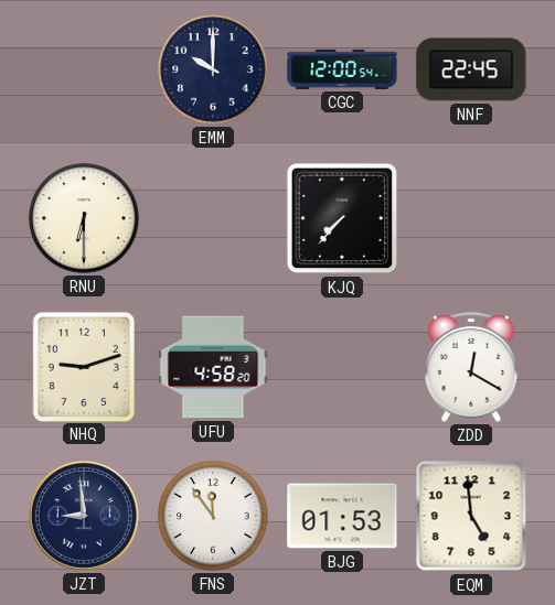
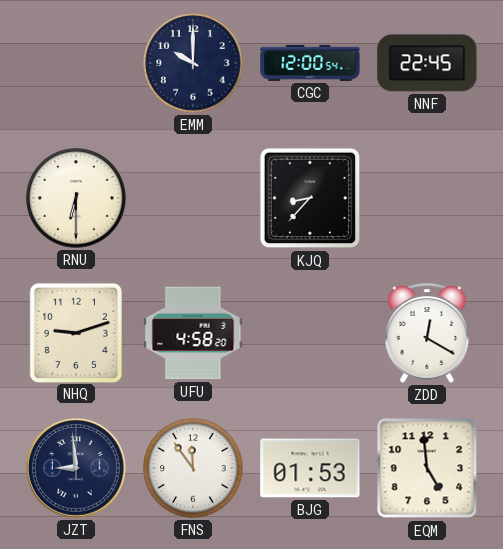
KJQ: 7:37 -> 8:37
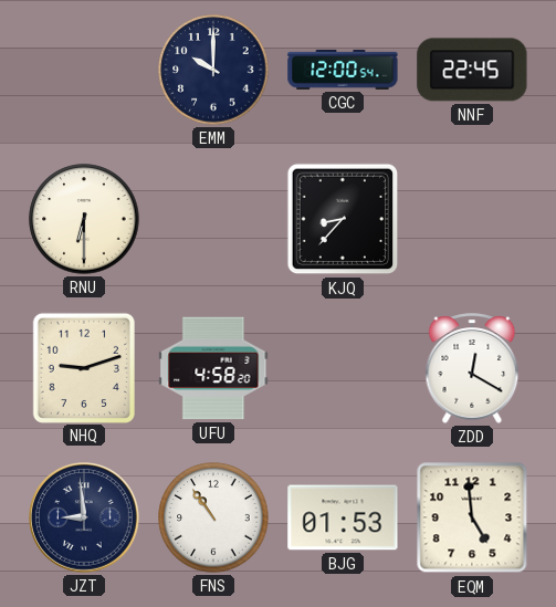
FNS: 11:54 -> 10:54
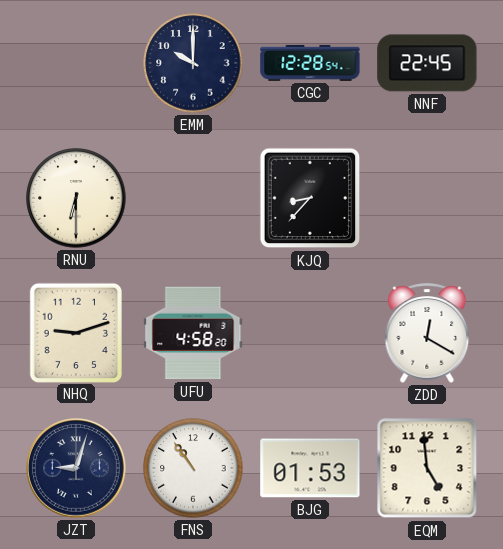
CGC: 12:00 -> 12:28
JZT: 8:59 -> 9:03
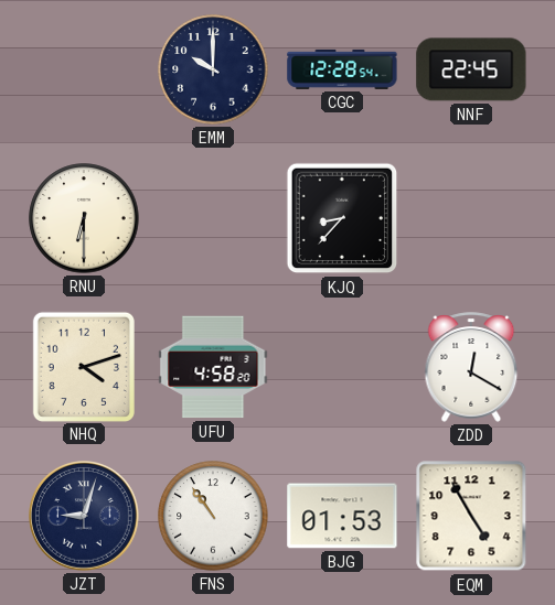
NHQ: 9:12 -> 4:12
EQM: 4:59 -> 4:55
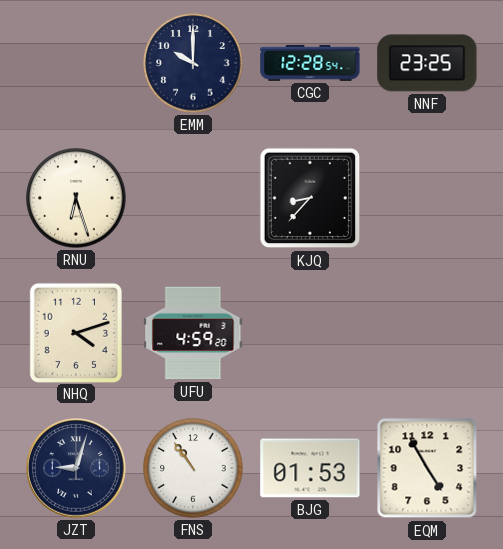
NNF: 22:45 -> 23:25
RNU: 6:30 -> 6:27
UFU: 4:58 -> 4:59
ZDD: 12:20 -> none
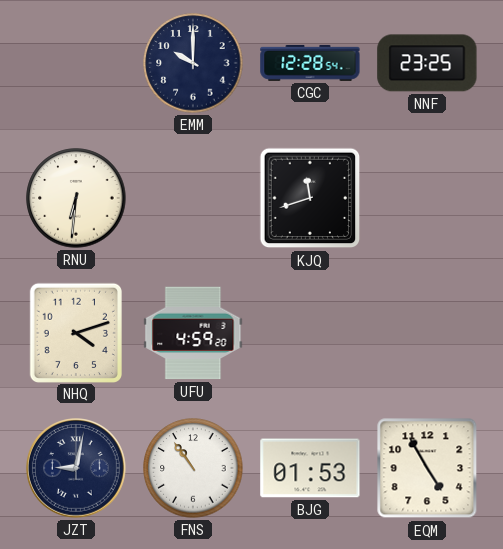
RNU: 6:27 -> 6:31
KJQ: 8:37 -> 11:42
JZT: 9:03 -> 9:02
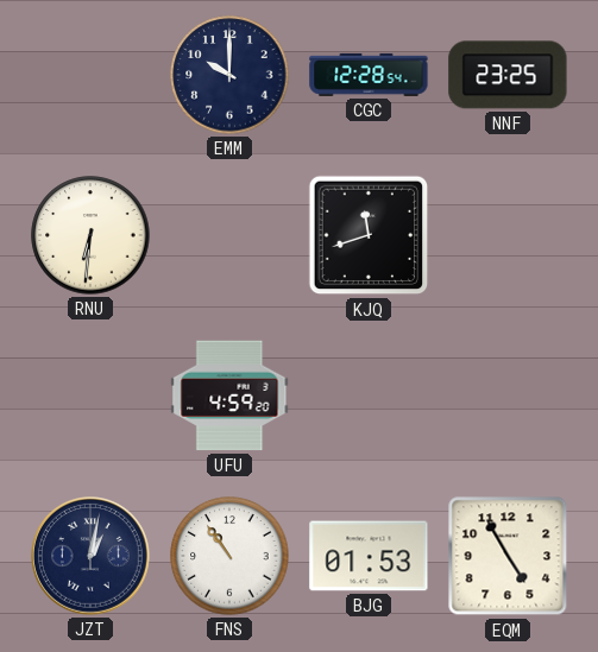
NHQ: 4:12 -> none
JZT: 9:02 -> 1:02
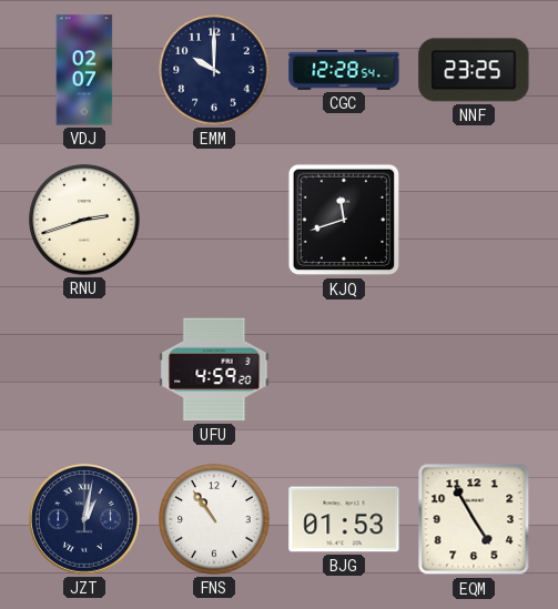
VDJ: none -> 02:07
RNU: 6:31 -> 2:42
